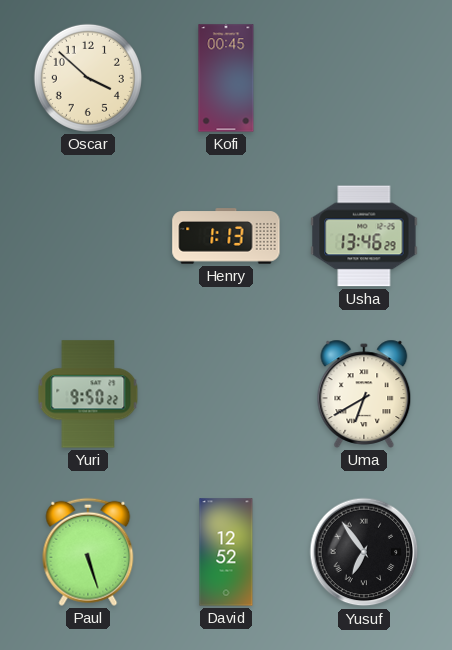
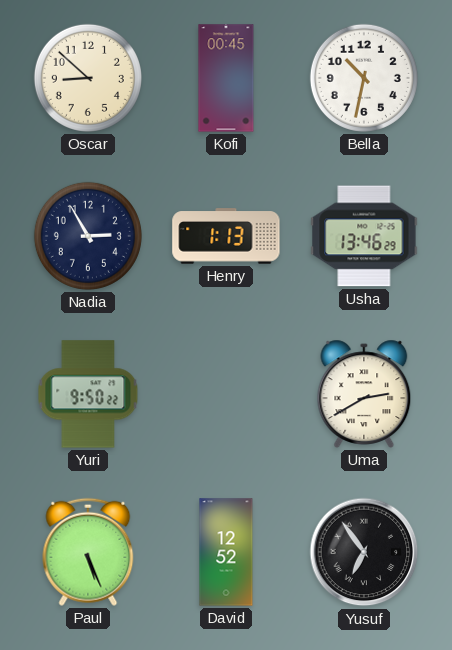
Oscar: 3:52 -> 8:52
Bella: none -> 10:32
Nadia: none -> 2:55
Uma: 6:40 -> 2:40
Paul: 5:27 -> 5:26
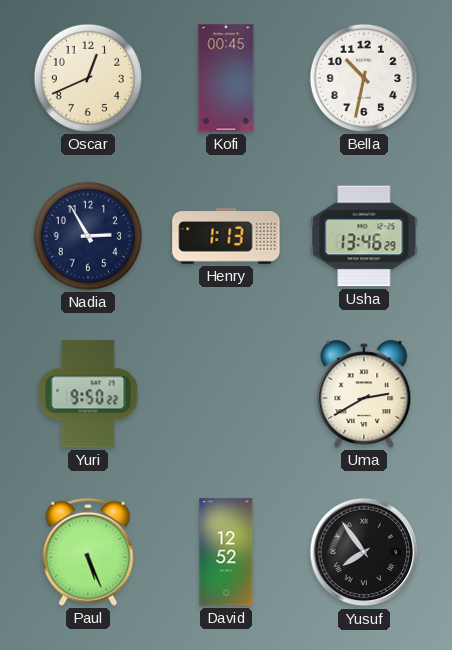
Oscar: 8:52 -> 12:41
Yusuf: 6:54 -> 7:54
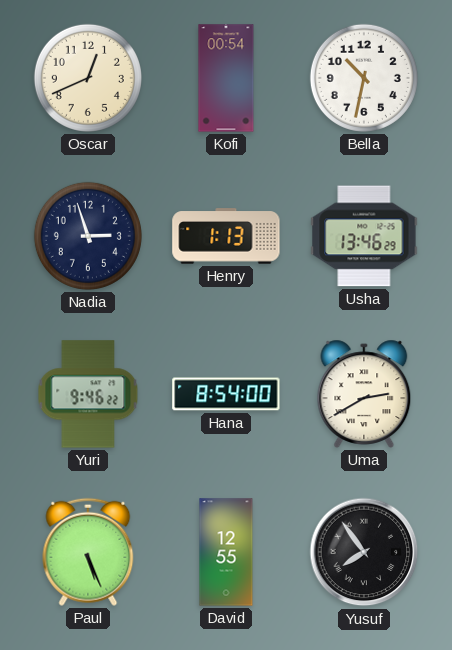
Kofi: 00:45 -> 00:54
Nadia: 2:55 -> 2:57
Yuri: 9:50 -> 9:46
Hana: none -> 8:54
David: 12:52 -> 12:55
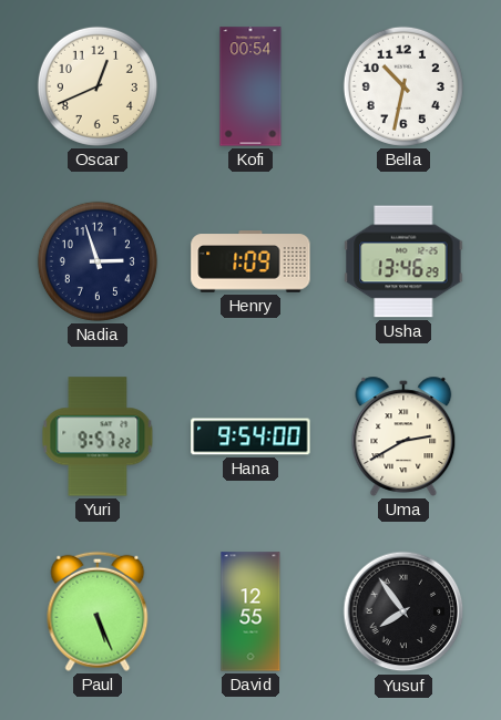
Henry: 1:13 -> 1:09
Yuri: 9:46 -> 9:57
Hana: 8:54 -> 9:54
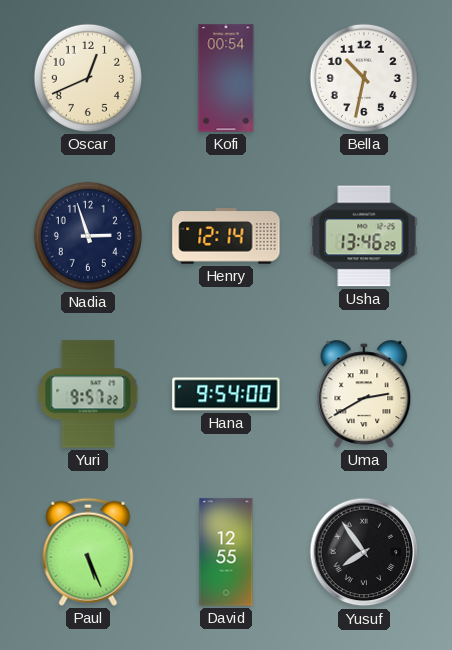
Henry: 1:09 -> 12:14
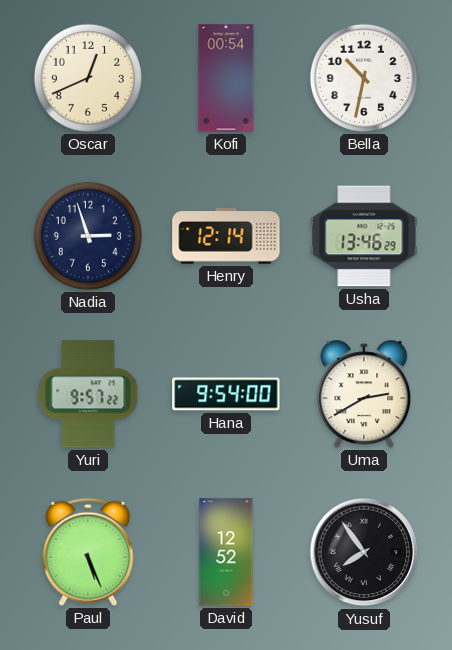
David: 12:55 -> 12:52
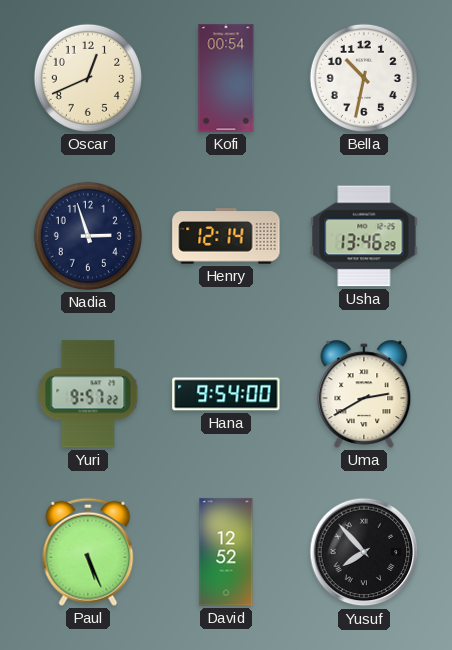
Yusuf: 7:54 -> 7:53
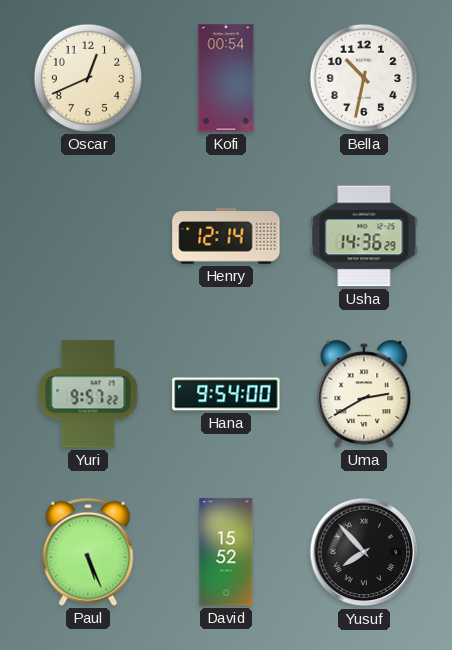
Nadia: 2:57 -> none
Usha: 13:46 -> 14:36
David: 12:52 -> 15:52
